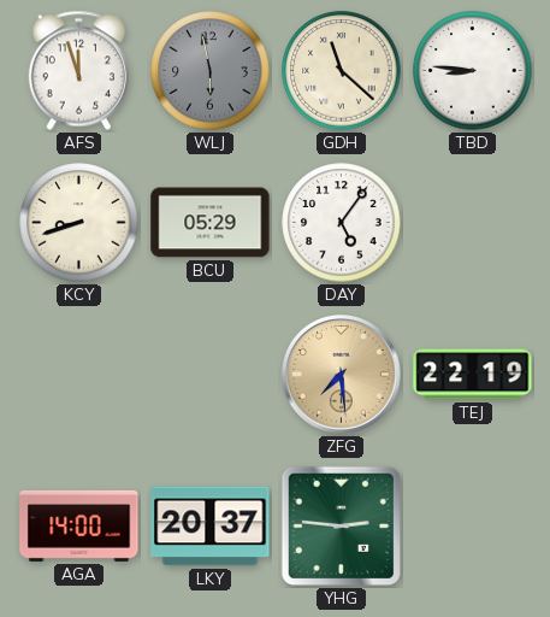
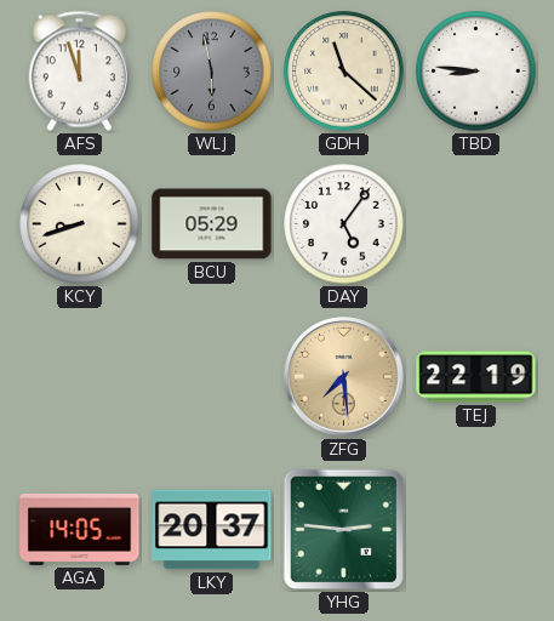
AGA: 14:00 -> 14:05
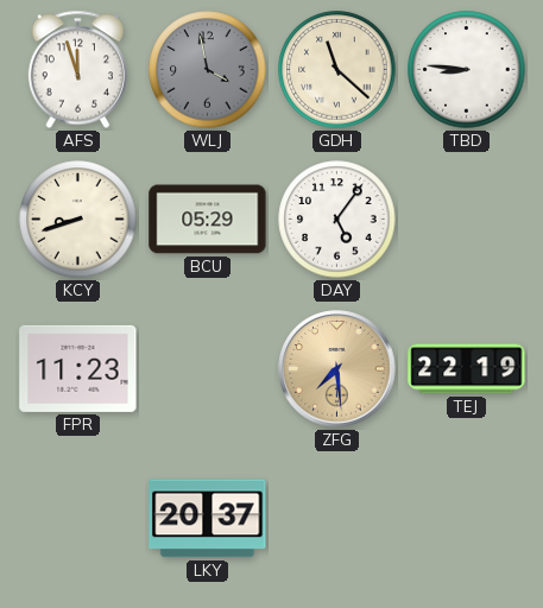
WLJ: 5:58 -> 3:58
FPR: none -> 11:23
AGA: 14:05 -> none
YHG: 2:46 -> none
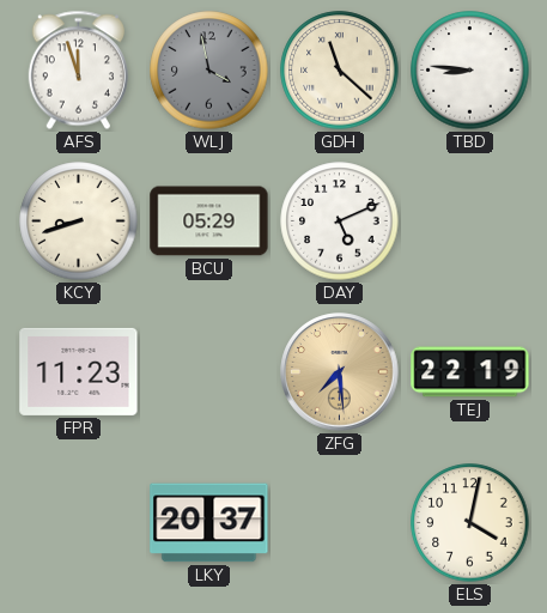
DAY: 5:06 -> 5:11
ELS: none -> 4:02
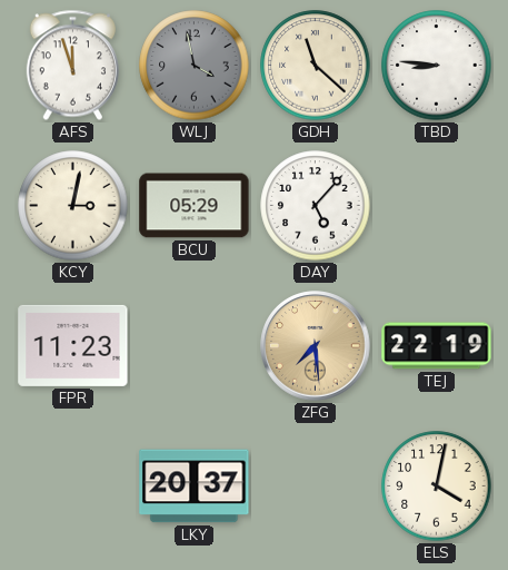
KCY: 8:42 -> 3:02
DAY: 5:11 -> 5:07
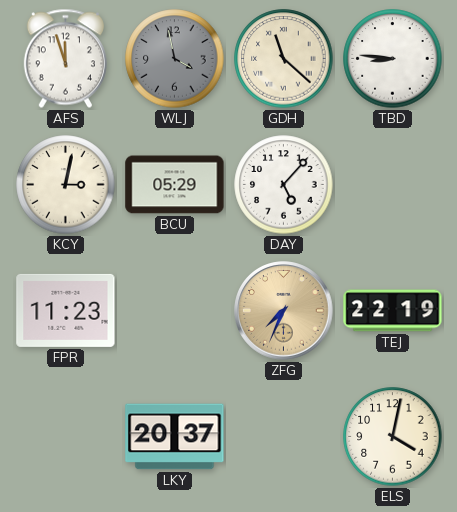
ZFG: 7:29 -> 7:34
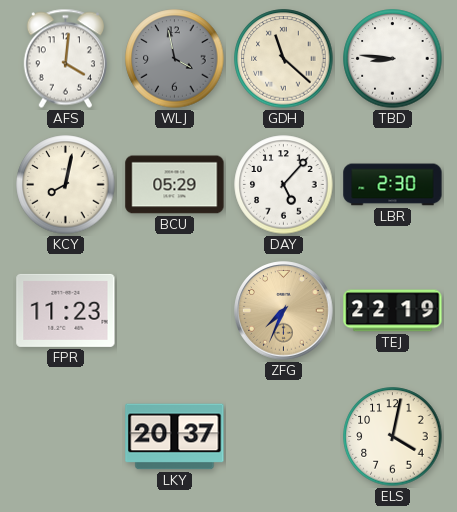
AFS: 11:57 -> 4:01
KCY: 3:02 -> 8:02
LBR: none -> 2:30
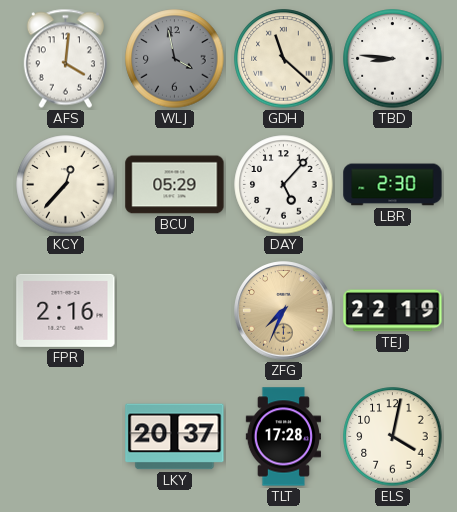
KCY: 8:02 -> 12:37
FPR: 11:23 -> 2:16
TLT: none -> 17:28
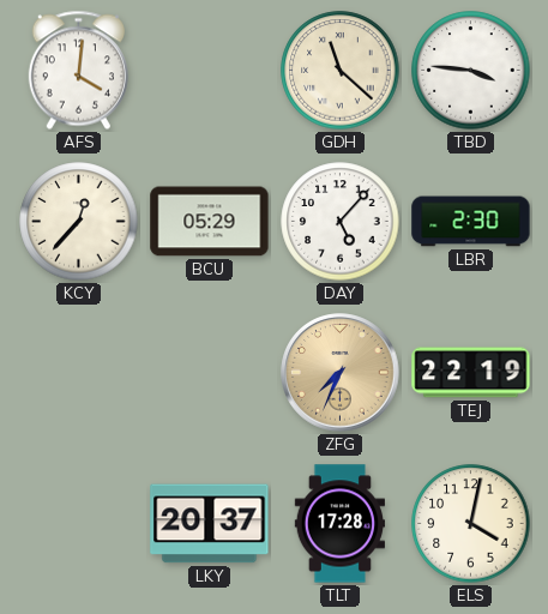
WLJ: 3:58 -> none
TBD: 8:46 -> 3:46
FPR: 2:16 -> none
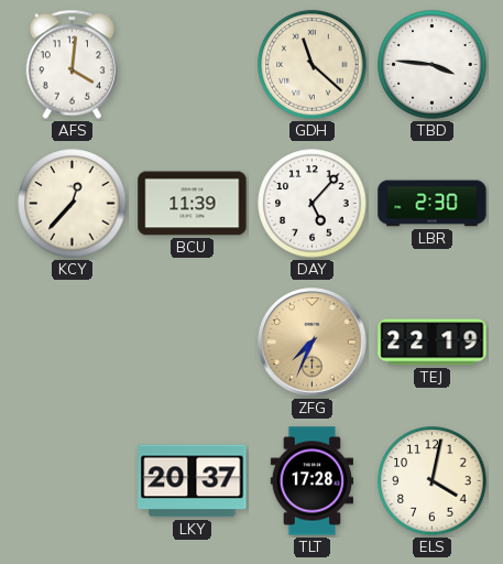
BCU: 05:29 -> 11:39
